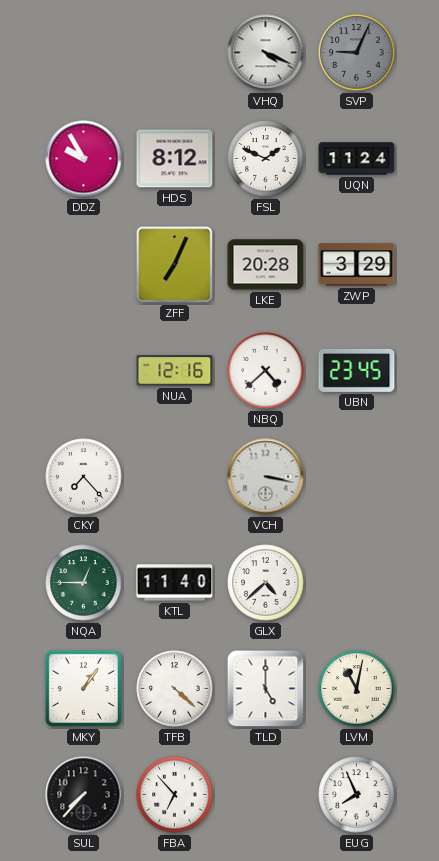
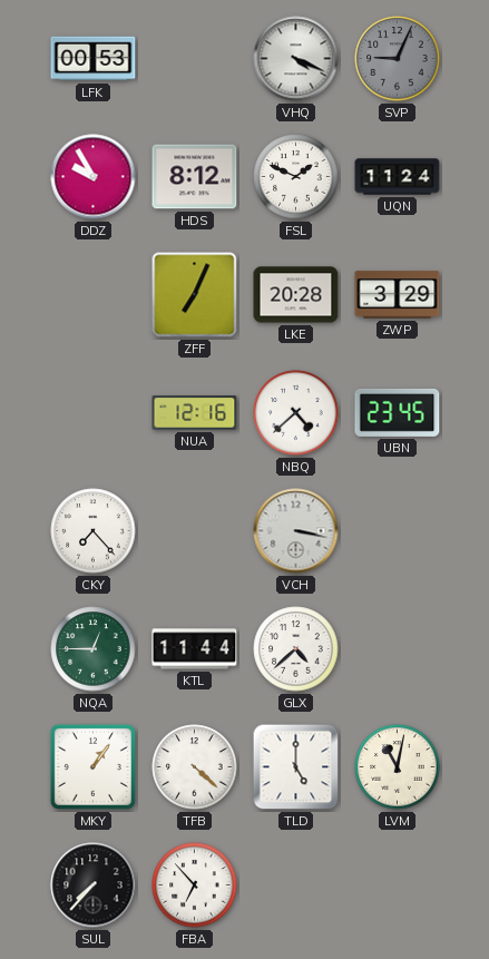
LFK: none -> 00:53
KTL: 11:40 -> 11:44
EUG: 7:56 -> none
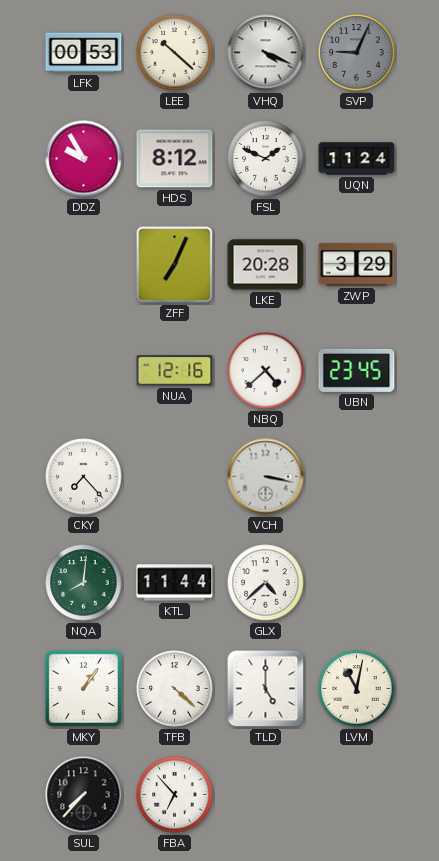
LEE: none -> 10:22
NQA: 12:45 -> 8:01
